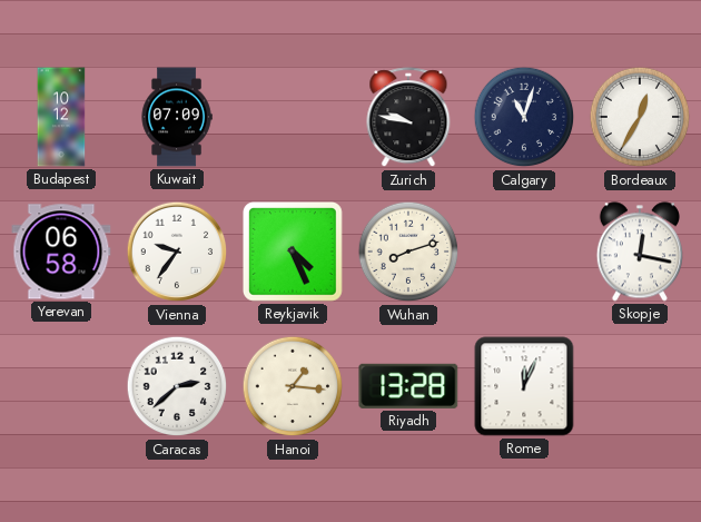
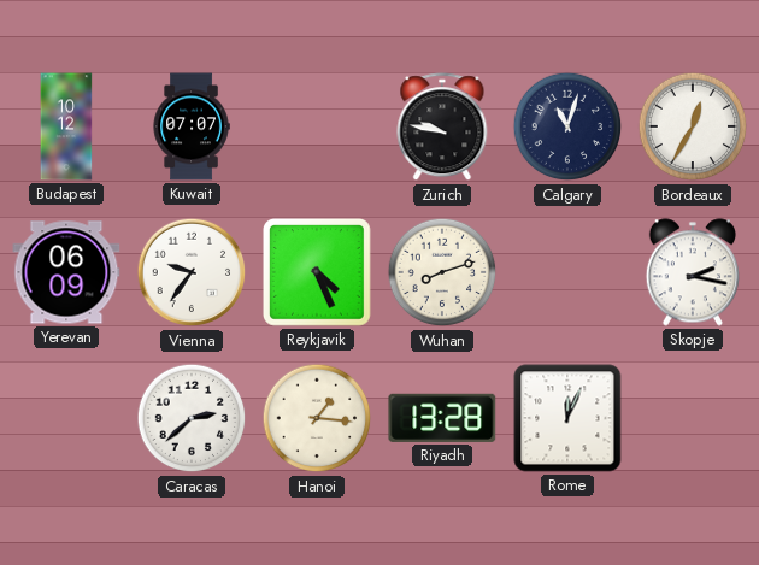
Kuwait: 07:09 -> 07:07
Yerevan: 06:58 -> 06:09
Skopje: 12:17 -> 2:17
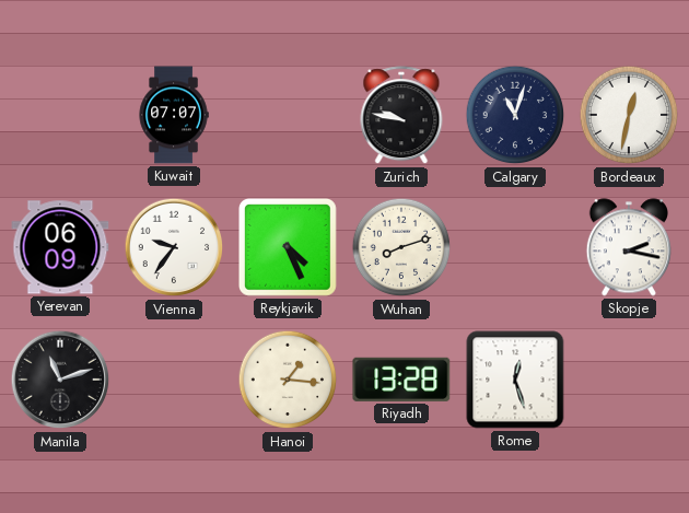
Budapest: 10:12 -> none
Bordeaux: 12:35 -> 12:32
Manila: none -> 11:12
Caracas: 2:38 -> none
Rome: 12:04 -> 12:27
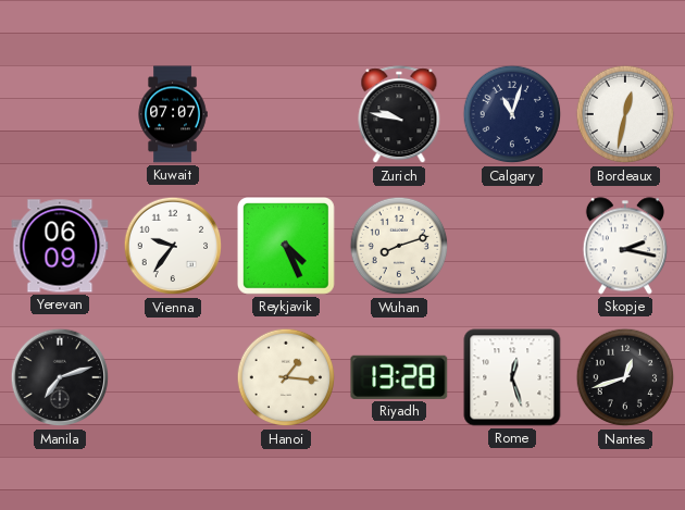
Manila: 11:12 -> 7:12
Nantes: none -> 12:42
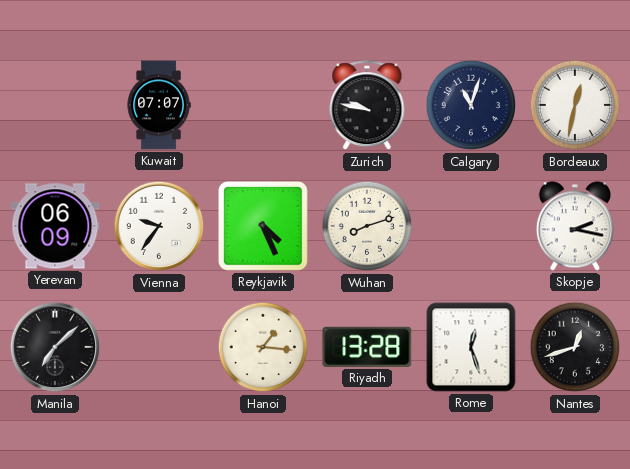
Manila: 7:12 -> 7:08
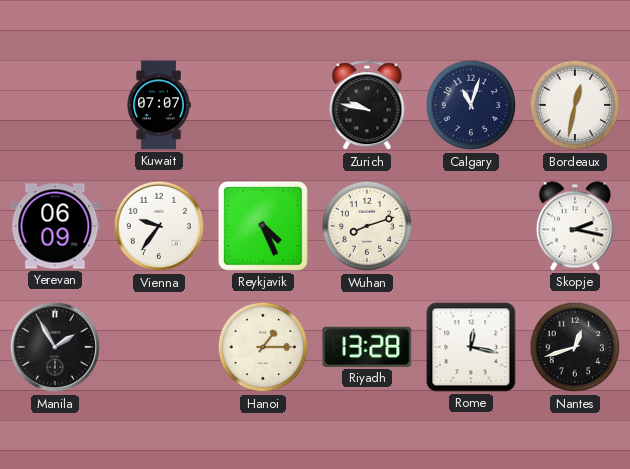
Manila: 7:08 -> 1:55
Hanoi: 1:16 -> 1:15
Rome: 12:27 -> 12:17
